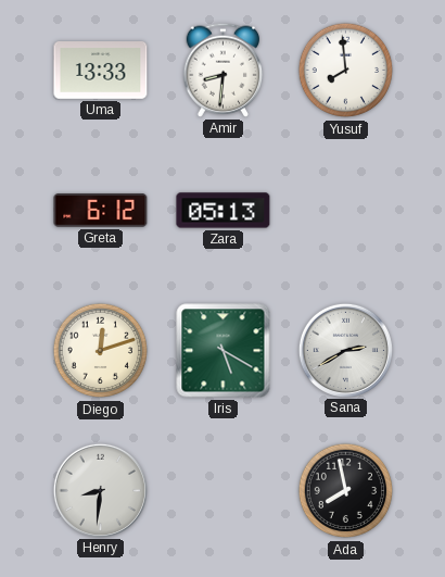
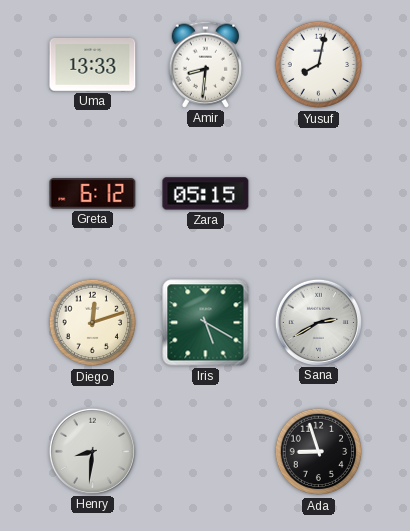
Yusuf: 7:59 -> 8:02
Zara: 05:13 -> 05:15
Ada: 7:58 -> 8:57
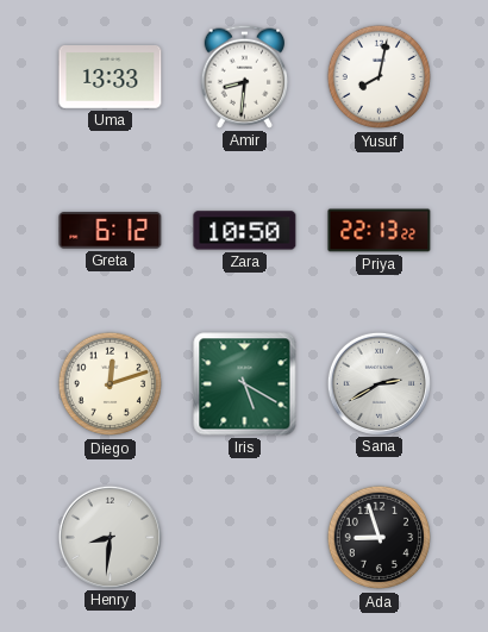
Zara: 05:15 -> 10:50
Priya: none -> 22:13
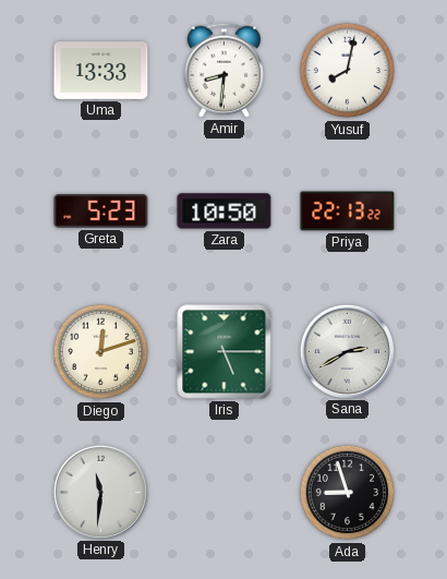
Greta: 6:12 -> 5:23
Iris: 5:20 -> 5:15
Henry: 8:31 -> 11:31
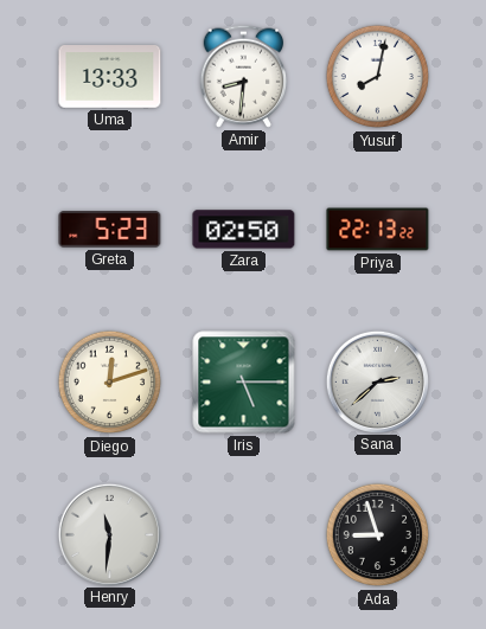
Zara: 10:50 -> 02:50
Sana: 2:40 -> 2:38
